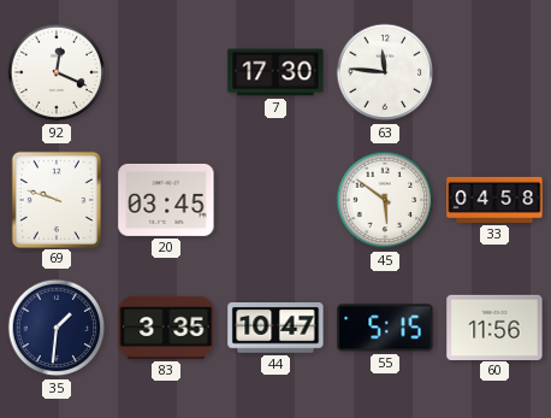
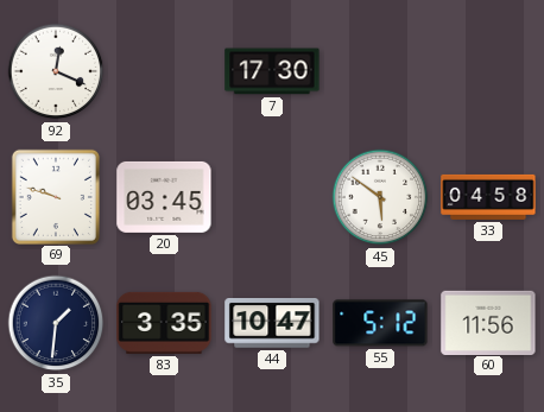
63: 11:46 -> none
55: 5:15 -> 5:12
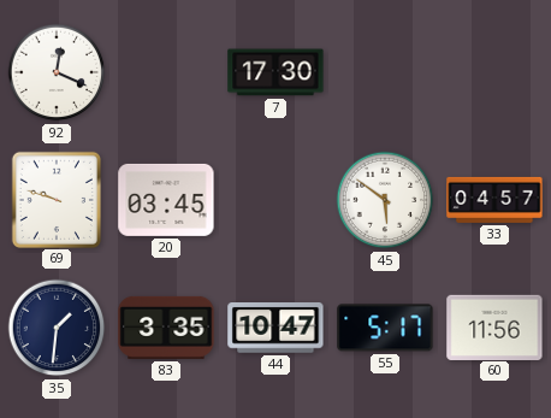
33: 04:58 -> 04:57
55: 5:12 -> 5:17
